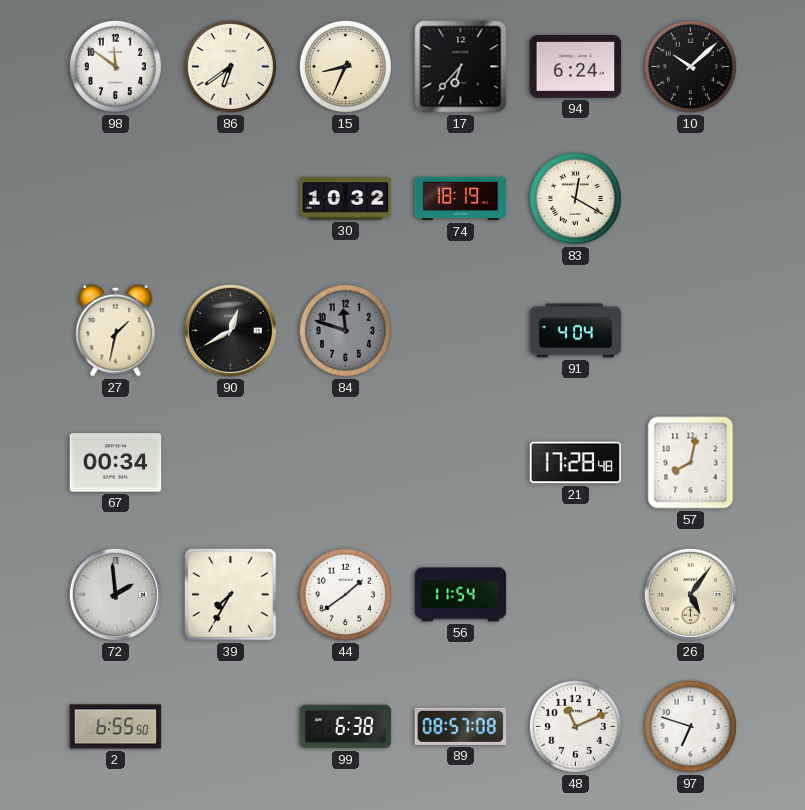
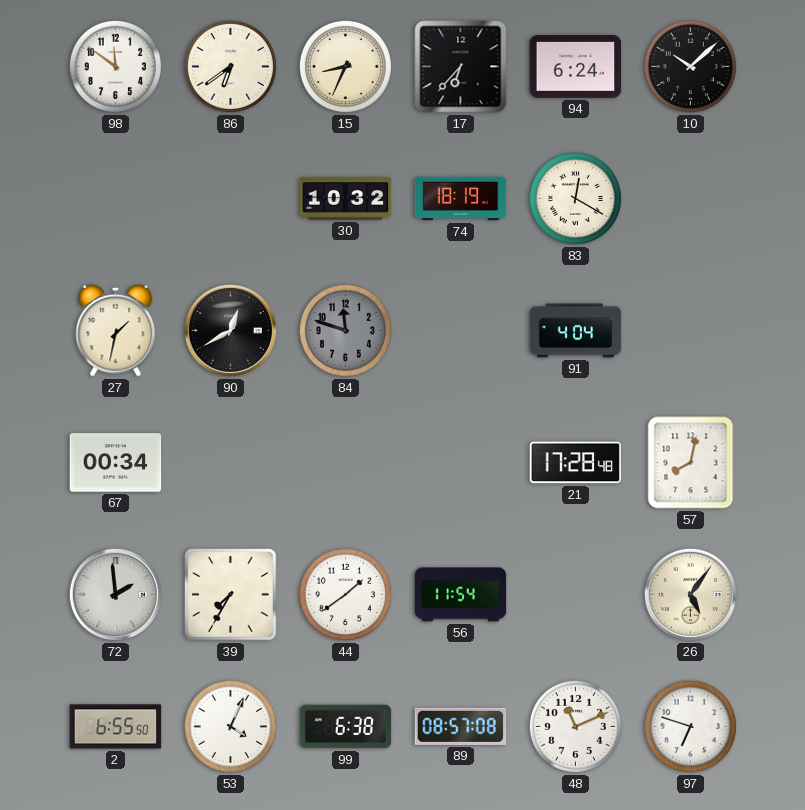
53: none -> 4:04
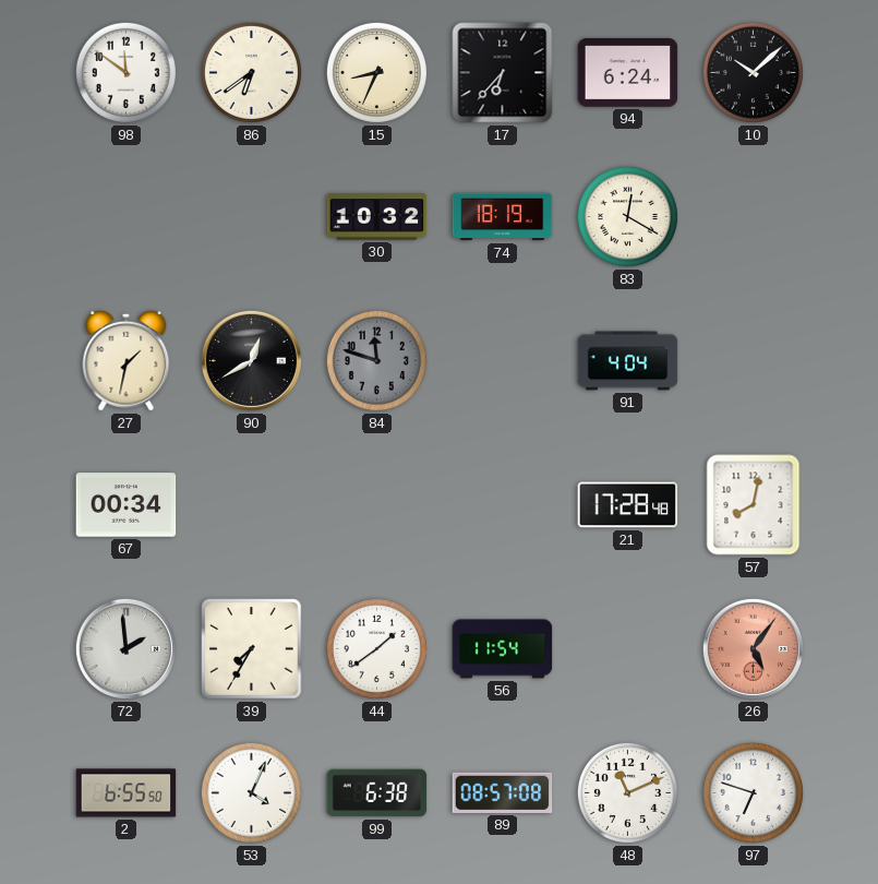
26 dial: cream -> salmon
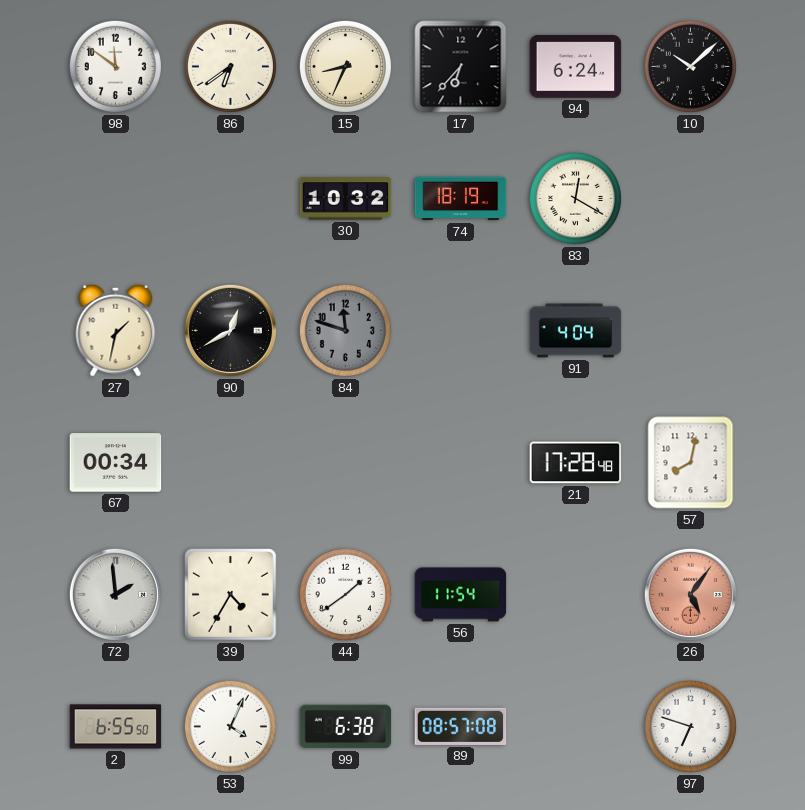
39: 7:35 -> 4:35
48: 11:11 -> none
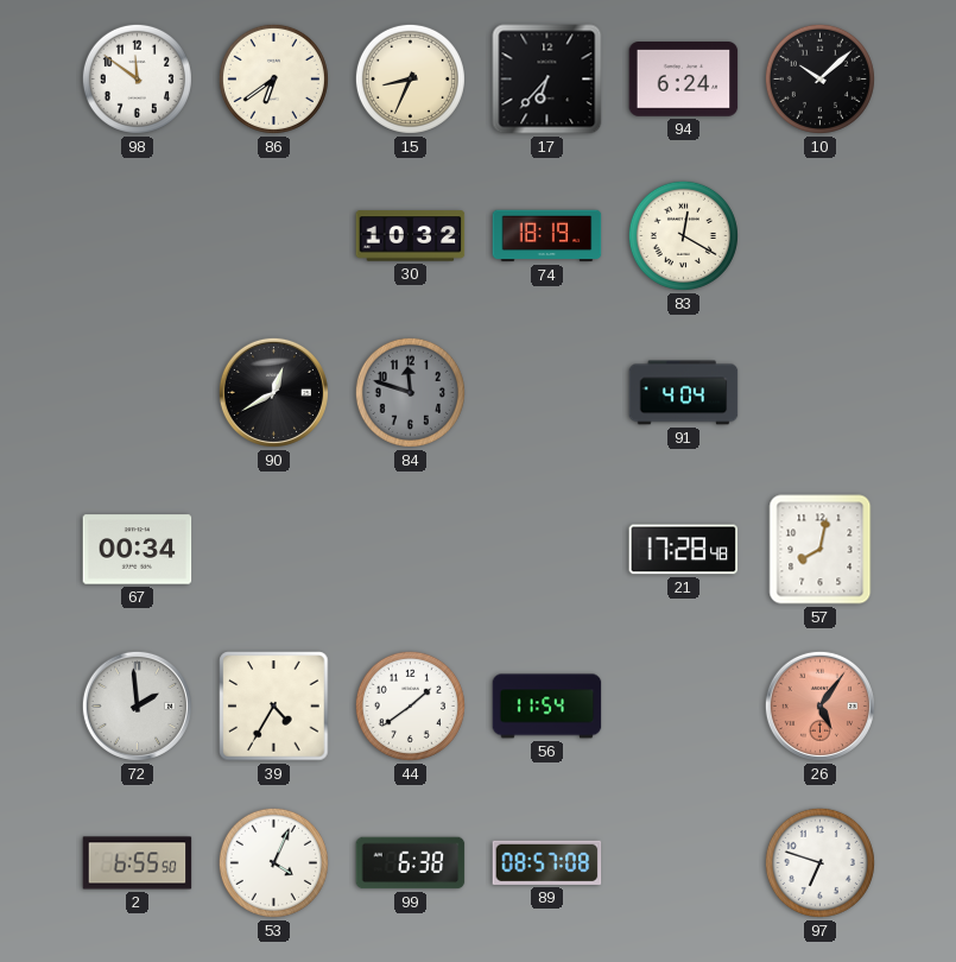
27: 1:32 -> none
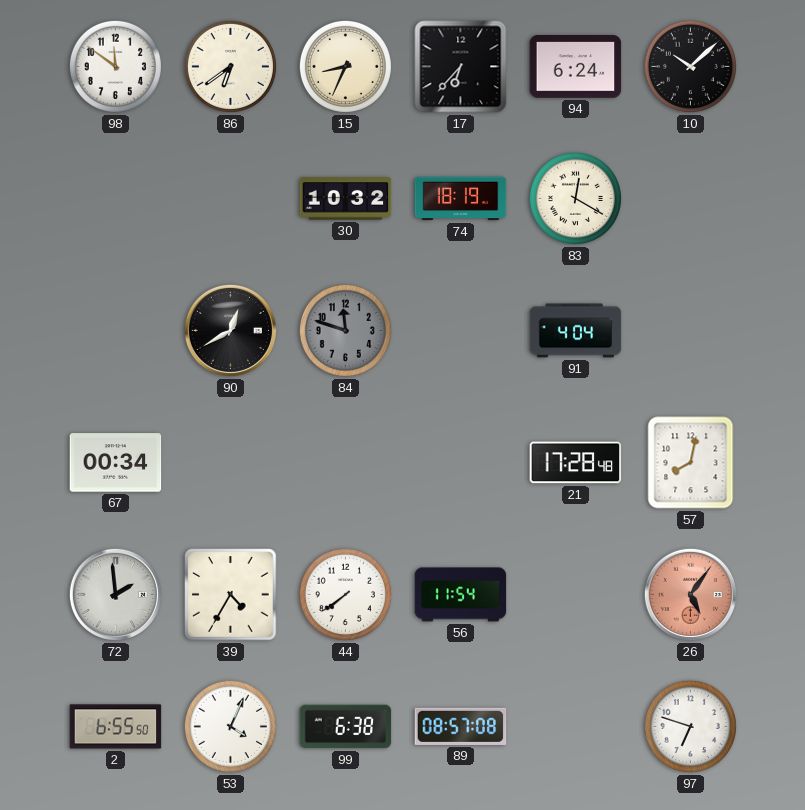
44: 1:39 -> 7:39
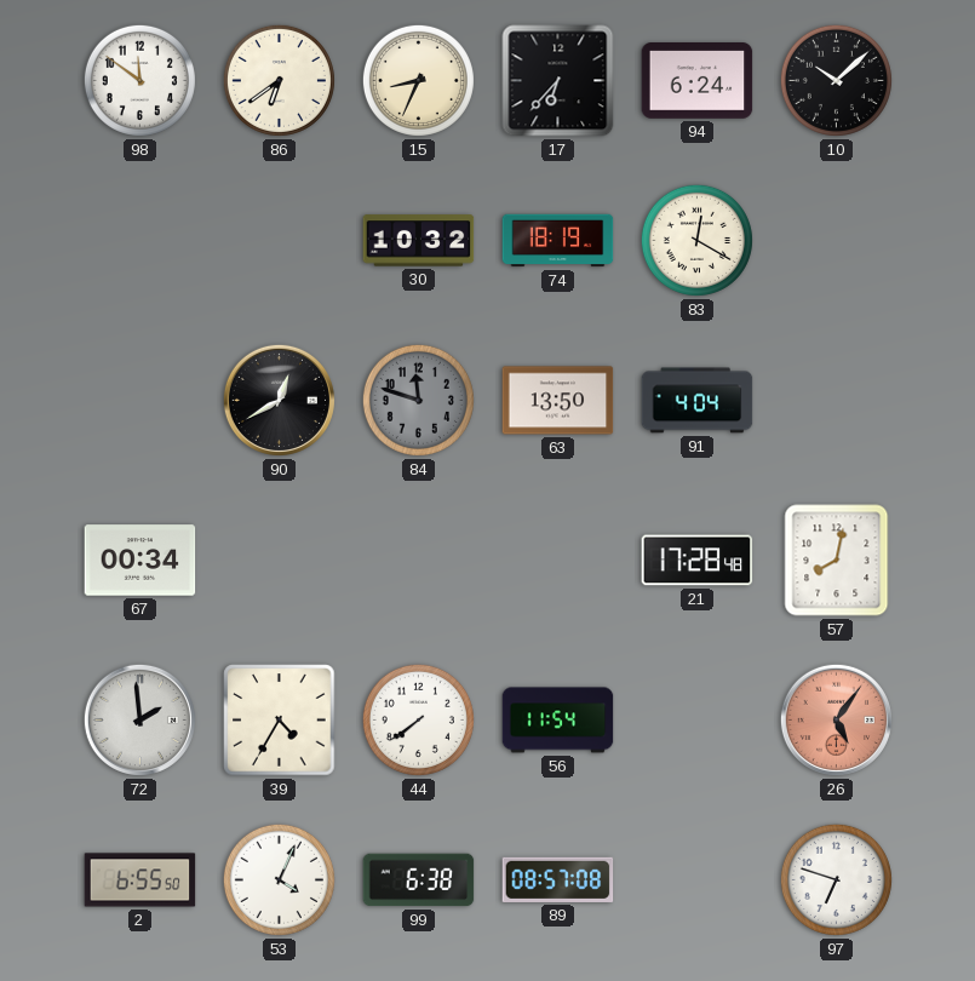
63: none -> 13:50
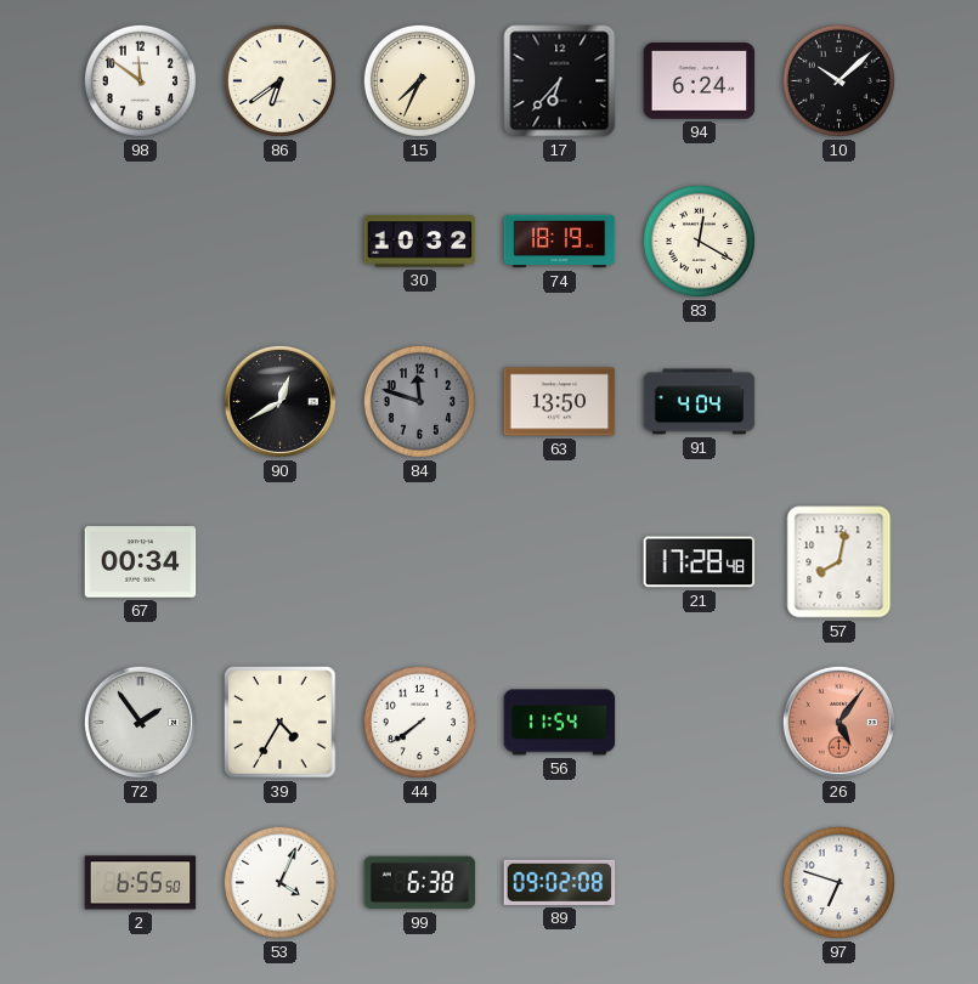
15: 8:34 -> 7:34
72: 1:59 -> 1:54
89: 08:57 -> 09:02
